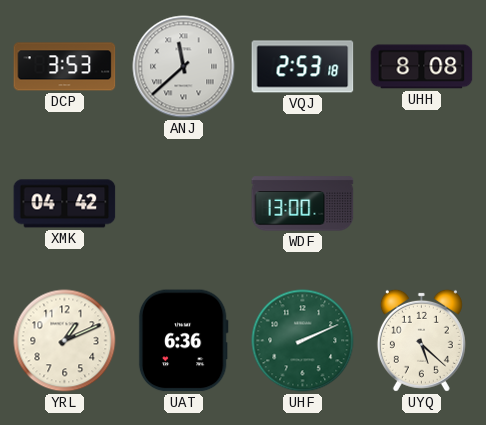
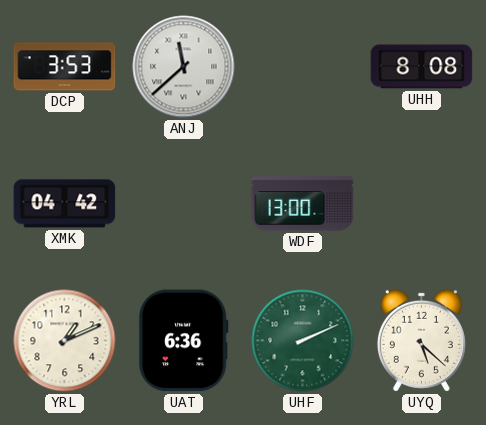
VQJ: 2:53 -> none
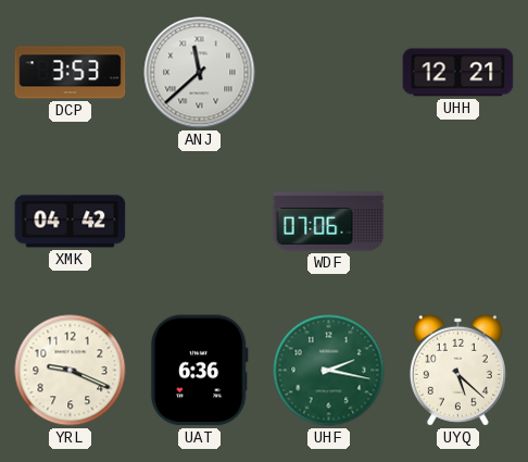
UHH: 8:08 -> 12:21
WDF: 13:00 -> 07:06
YRL: 1:11 -> 9:19
UHF: 2:11 -> 2:17
